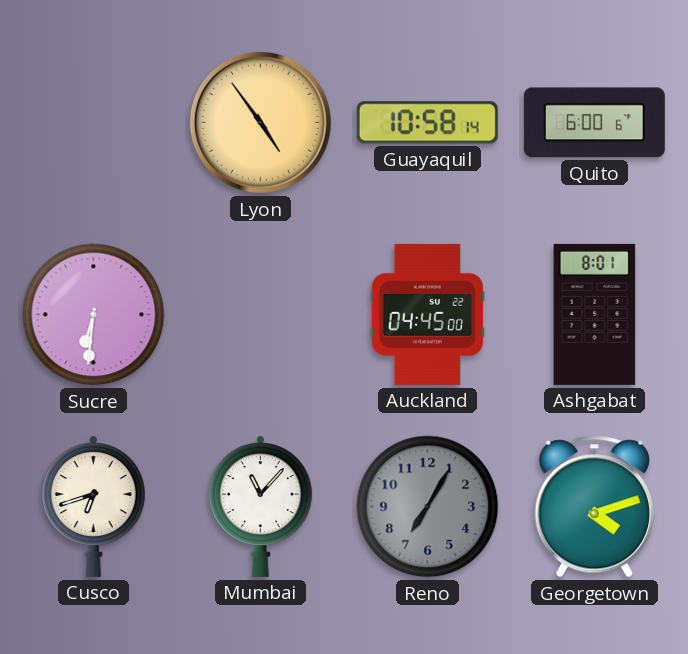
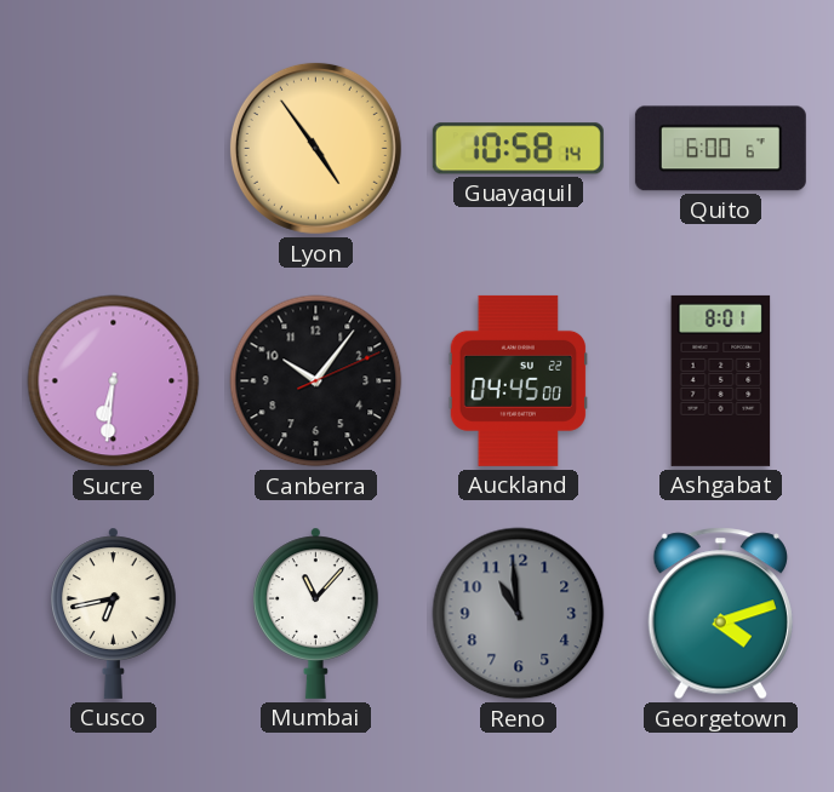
Canberra: none -> 10:06
Cusco: 6:42 -> 6:43
Reno: 7:05 -> 10:59
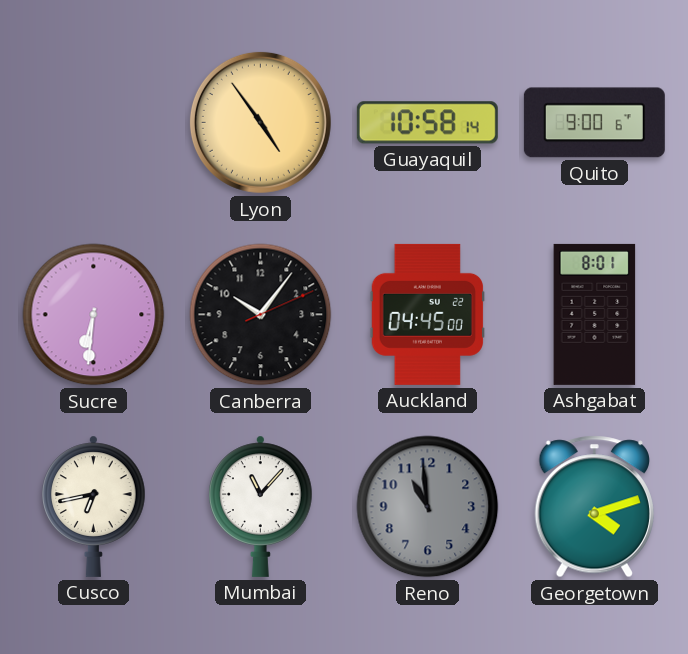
Quito: 6:00 -> 9:00
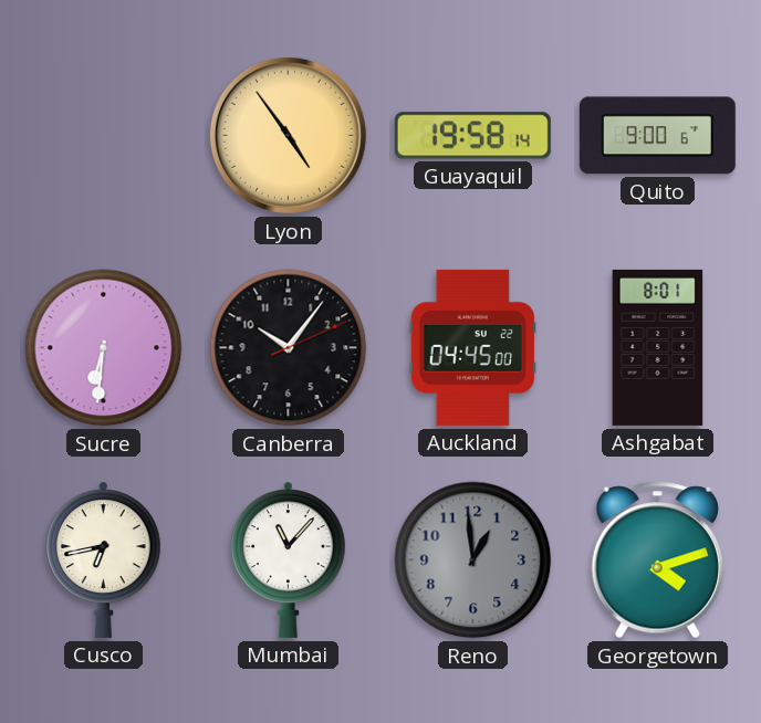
Guayaquil: 10:58 -> 19:58
Reno: 10:59 -> 12:59
